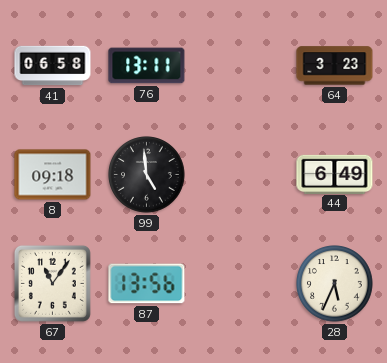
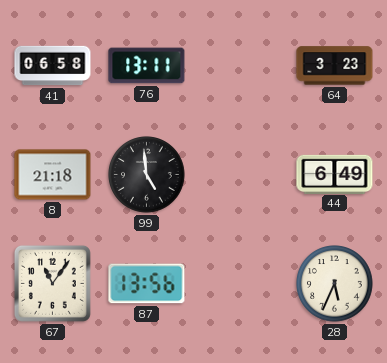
8: 09:18 -> 21:18
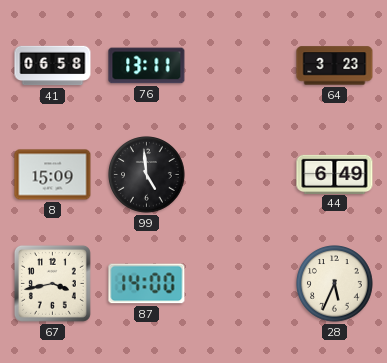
8: 21:18 -> 15:09
67: 11:06 -> 3:43
87: 13:56 -> 14:00
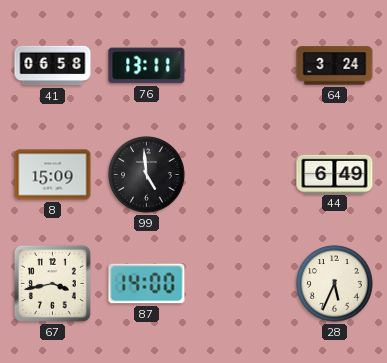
64: 3:23 -> 3:24
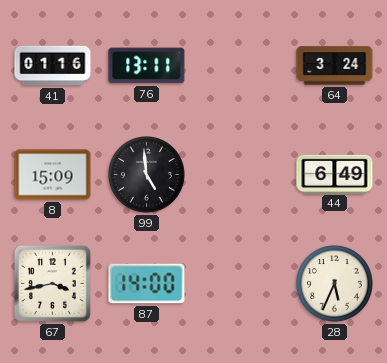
41: 06:58 -> 01:16
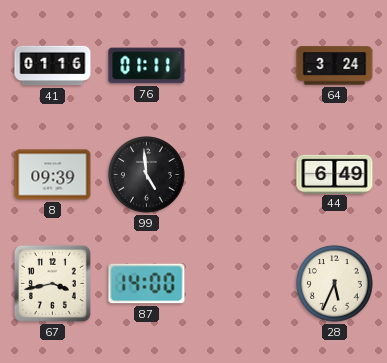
76: 13:11 -> 01:11
8: 15:09 -> 09:39
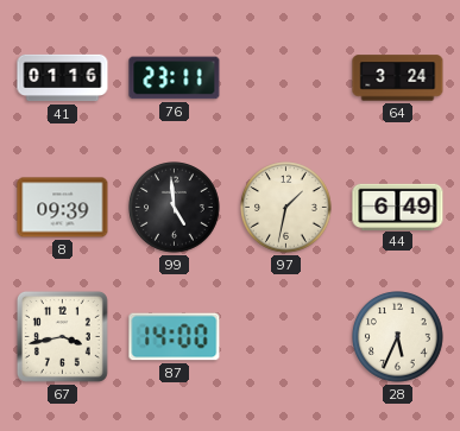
76: 01:11 -> 23:11
97: none -> 1:32
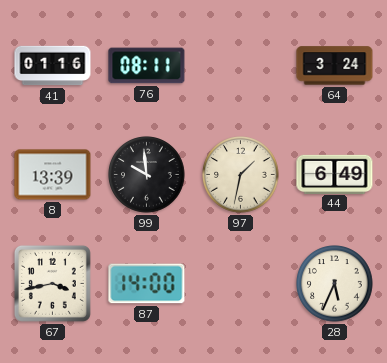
76: 23:11 -> 08:11
8: 09:39 -> 13:39
99: 4:59 -> 9:59
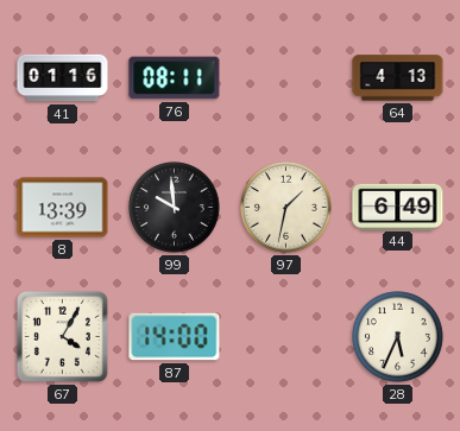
64: 3:24 -> 4:13
67: 3:43 -> 4:05
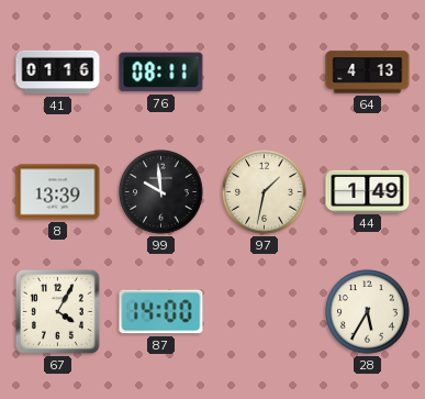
44: 6:49 -> 1:49
28: 5:34 -> 5:35
